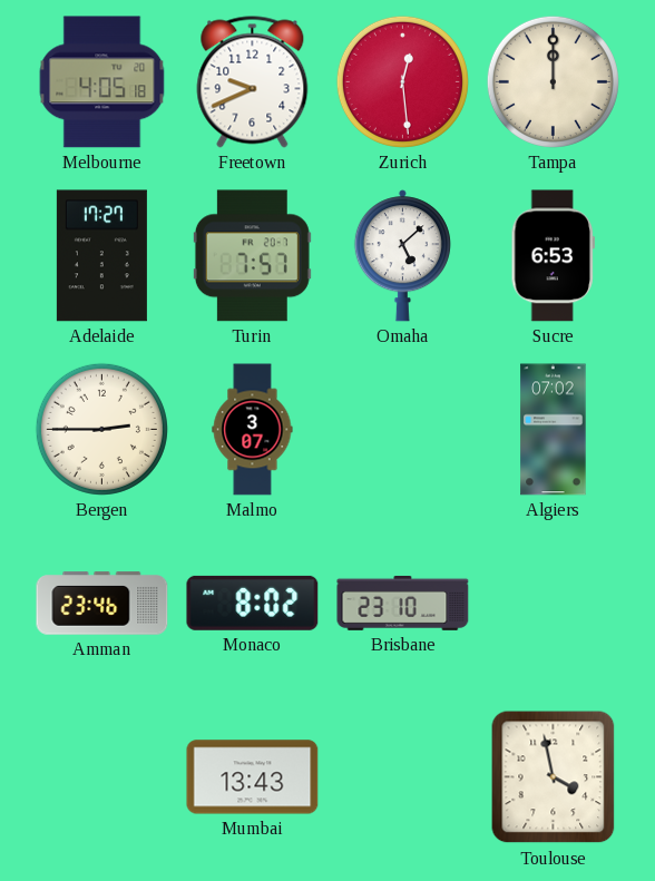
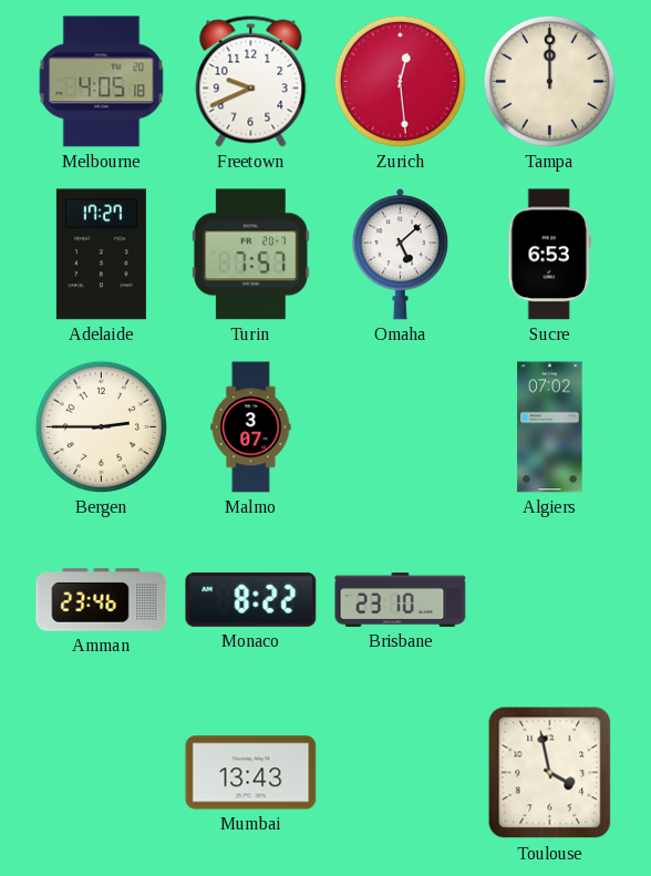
Monaco: 8:02 -> 8:22
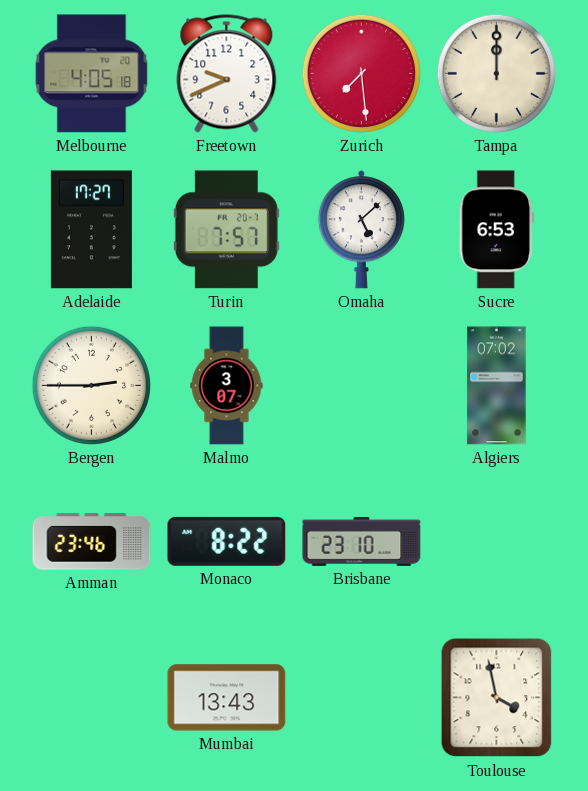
Zurich: 12:29 -> 7:29
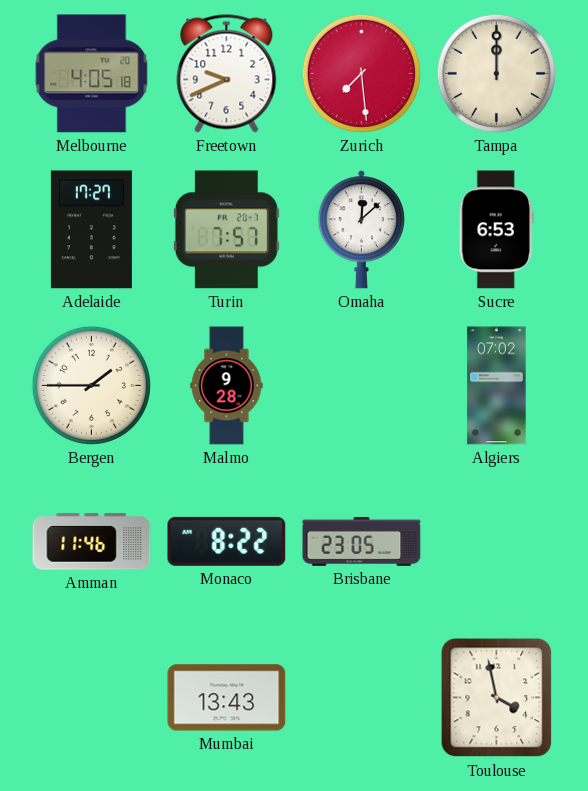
Omaha: 5:08 -> 12:08
Bergen: 2:45 -> 1:45
Malmo: 3:07 -> 9:28
Amman: 23:46 -> 11:46
Brisbane: 23:10 -> 23:05
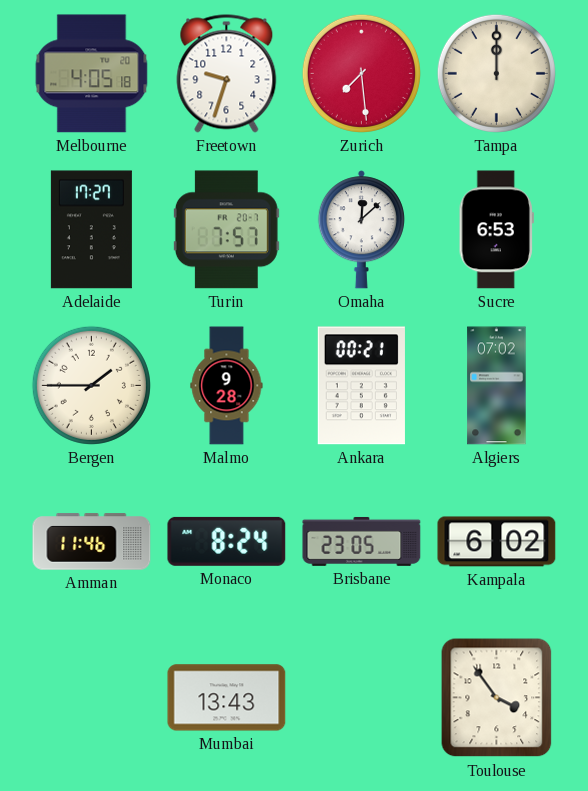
Freetown: 9:41 -> 9:33
Ankara: none -> 00:21
Monaco: 8:22 -> 8:24
Kampala: none -> 6:02
Toulouse: 3:58 -> 3:54
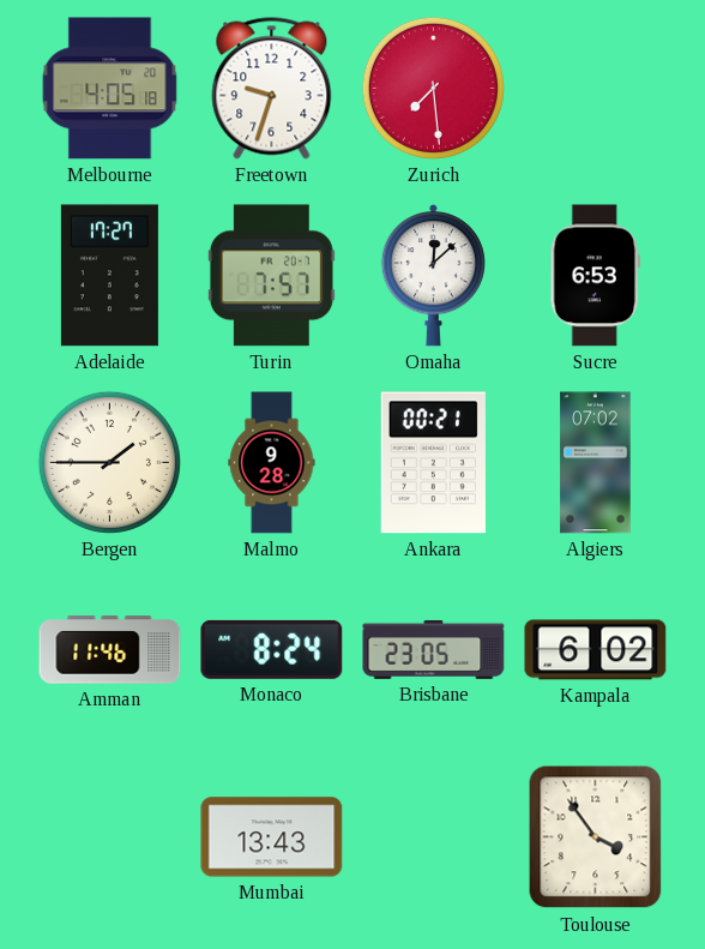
Tampa: 12:00 -> none
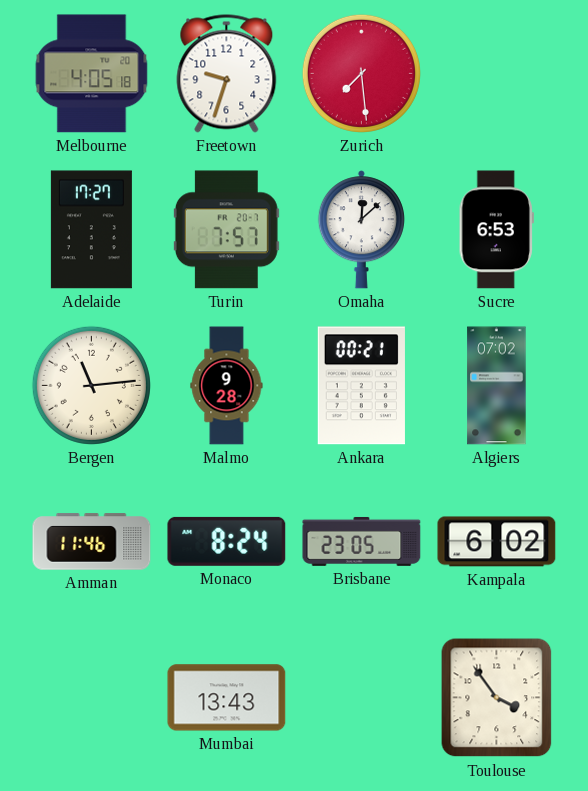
Bergen: 1:45 -> 11:14
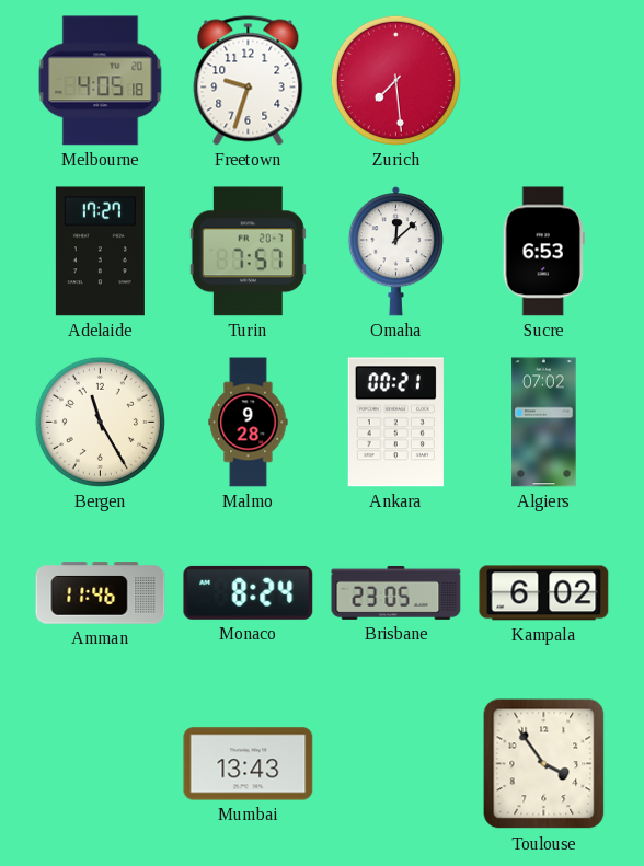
Bergen: 11:14 -> 11:25
